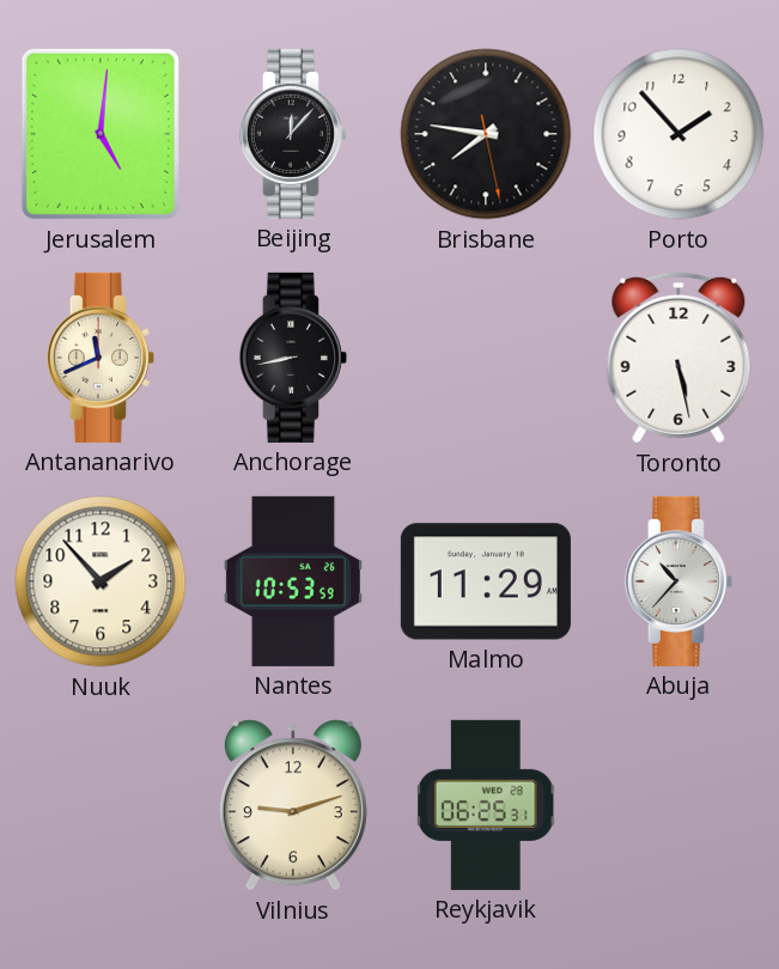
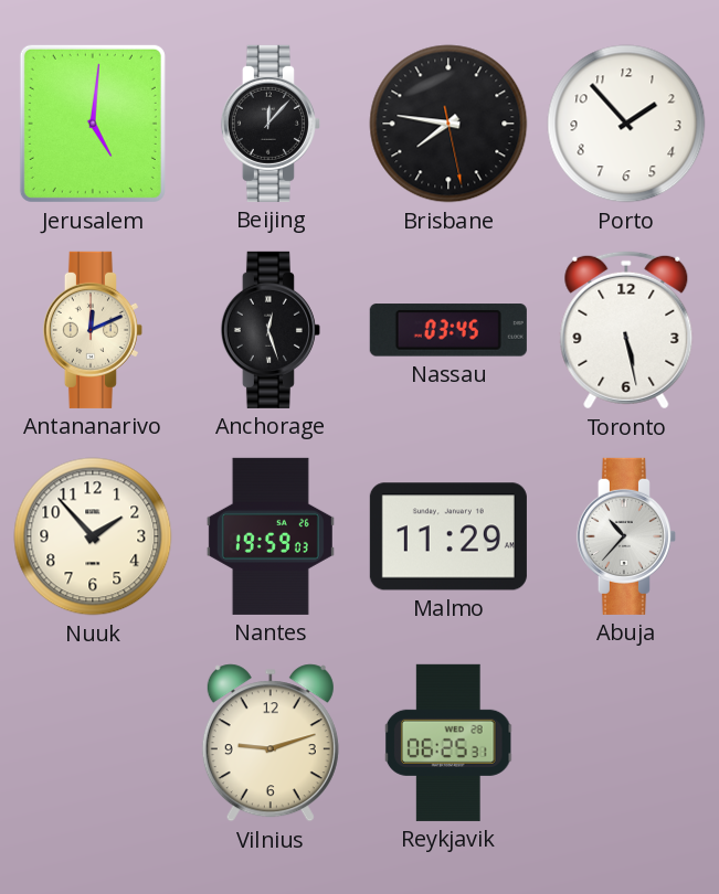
Antananarivo: 11:41 -> 12:11
Anchorage: 8:43 -> 12:27
Nassau: none -> 03:45
Nantes: 10:53 -> 19:59
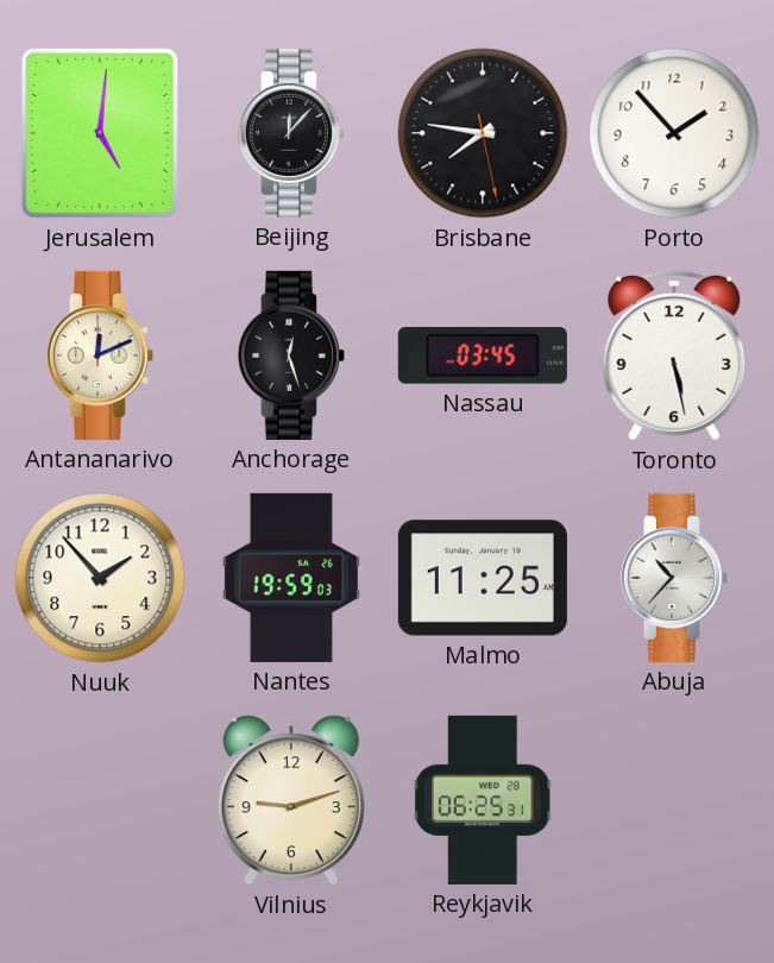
Malmo: 11:29 -> 11:25
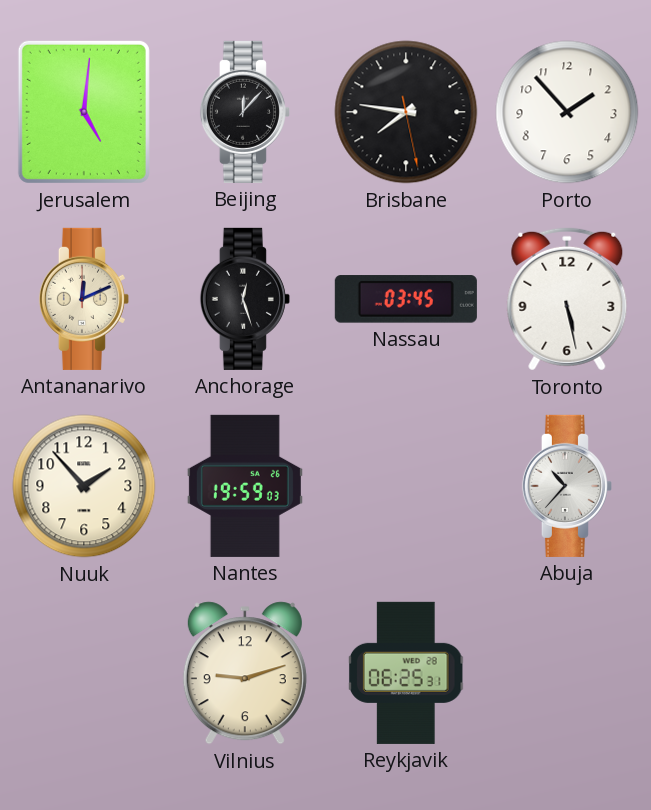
Malmo: 11:25 -> none
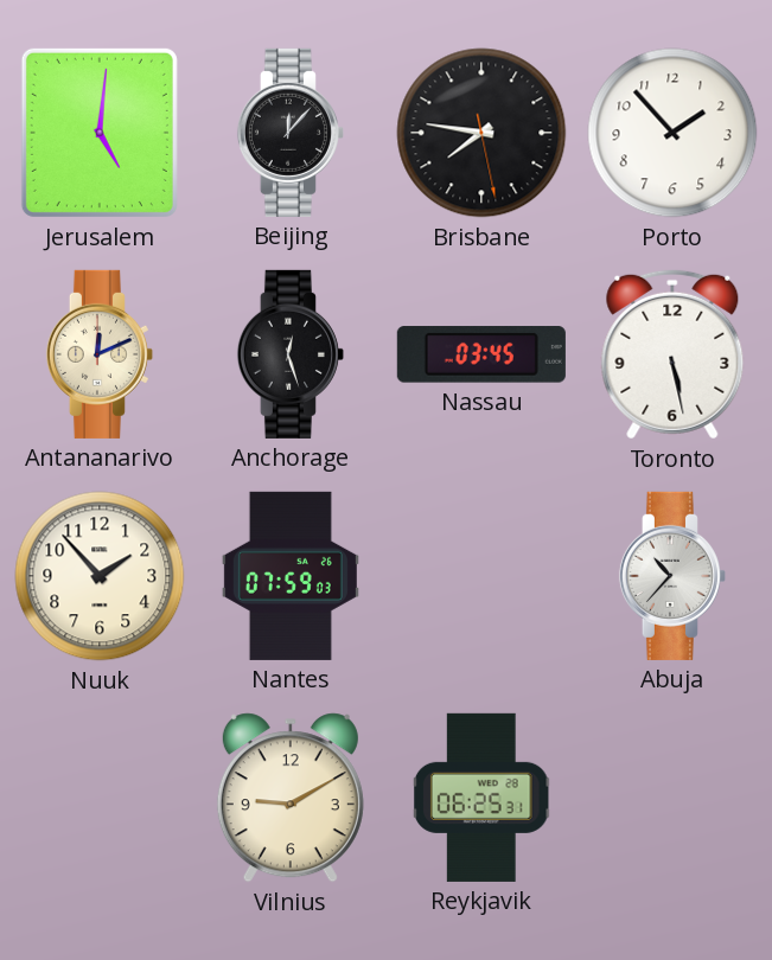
Nantes: 19:59 -> 07:59
Vilnius: 9:12 -> 9:10
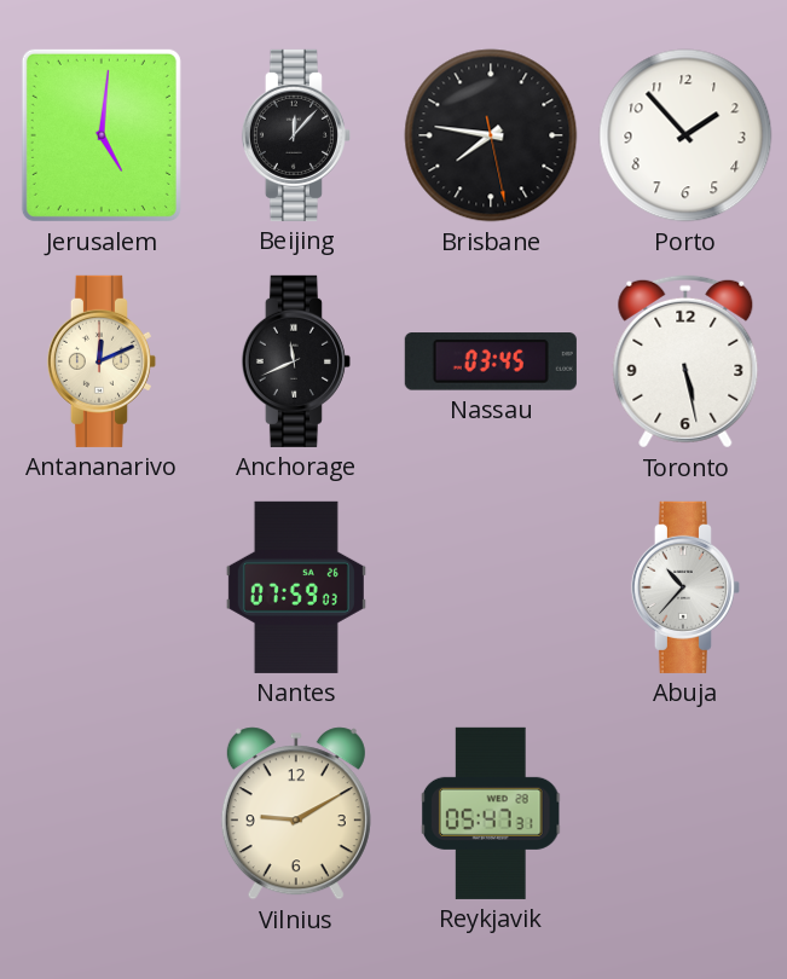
Anchorage: 12:27 -> 11:41
Nuuk: 1:53 -> none
Reykjavik: 06:25 -> 05:47
